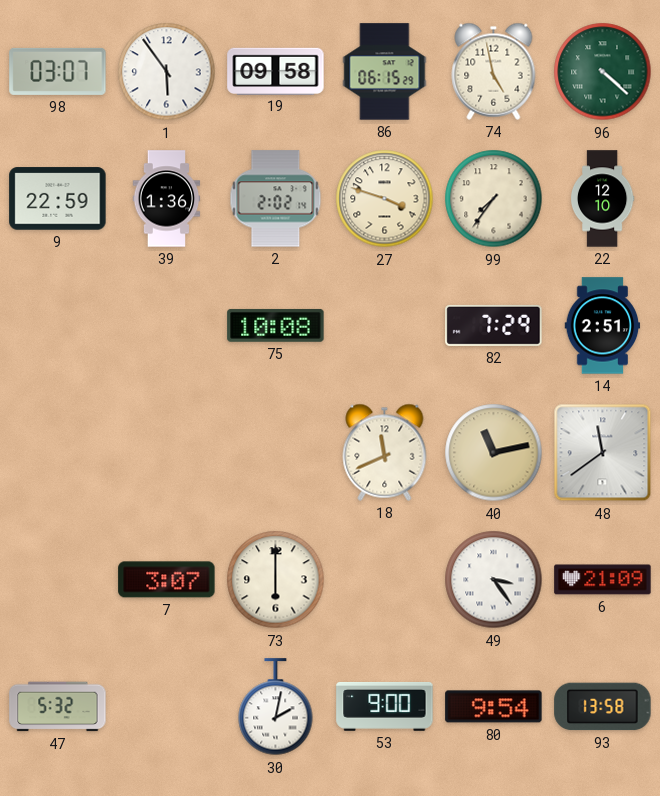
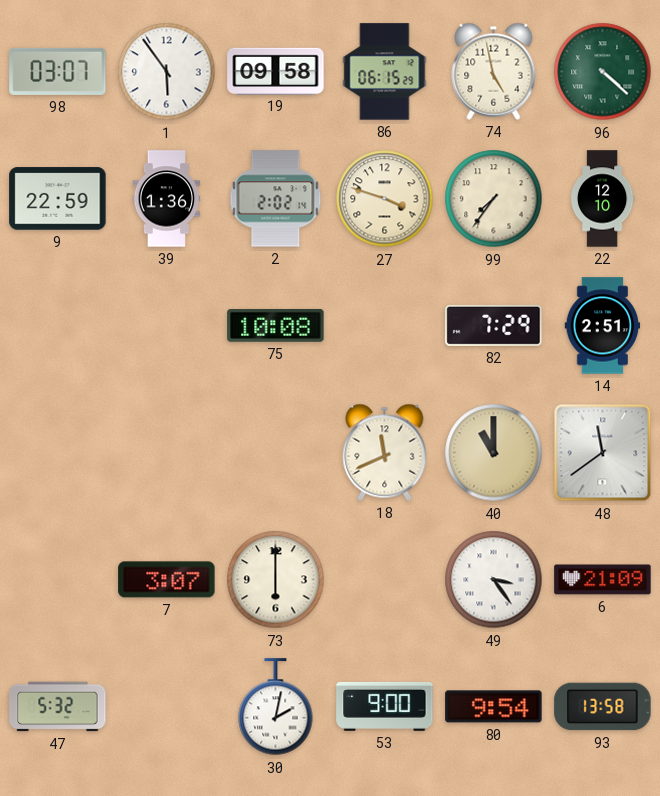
40: 11:13 -> 11:00
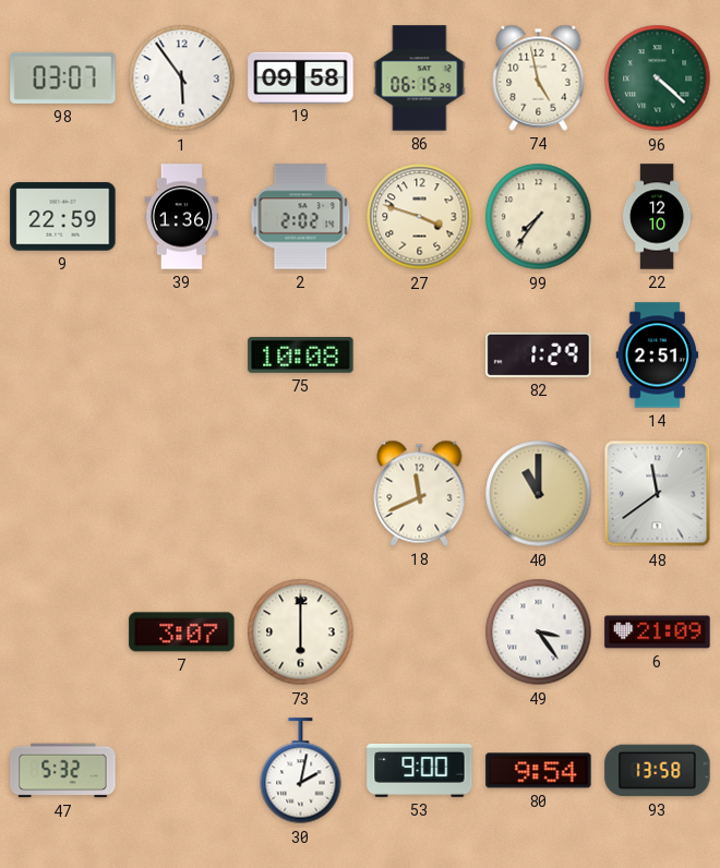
82: 7:29 -> 1:29
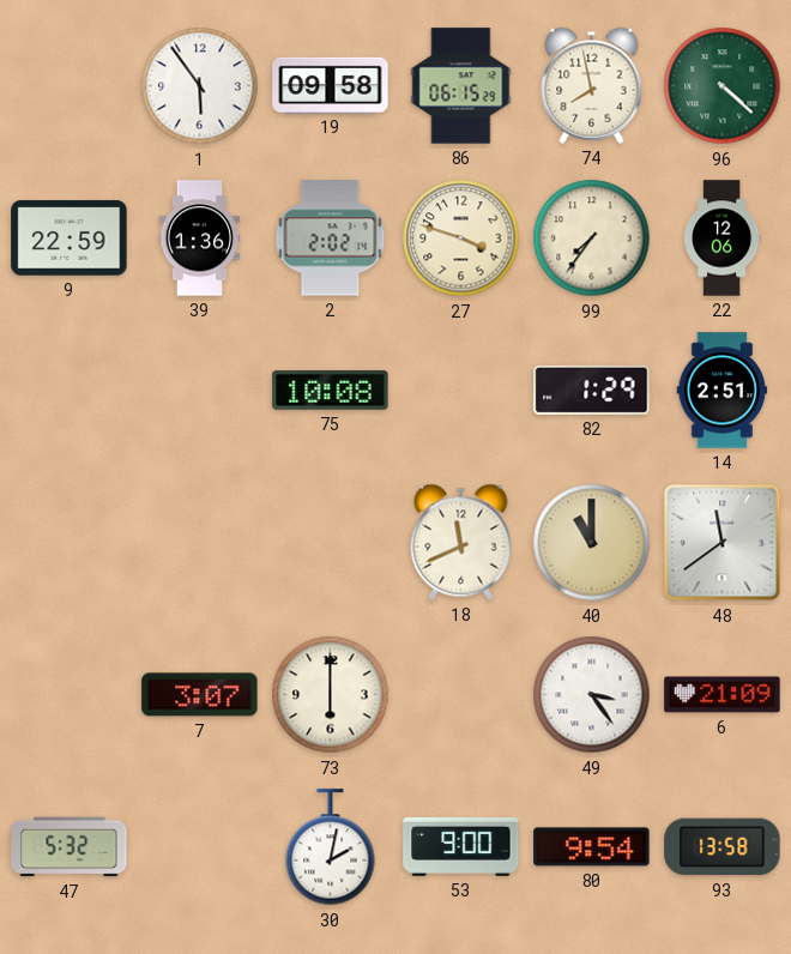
98: 03:07 -> none
74: 4:58 -> 7:58
22: 12:10 -> 12:06
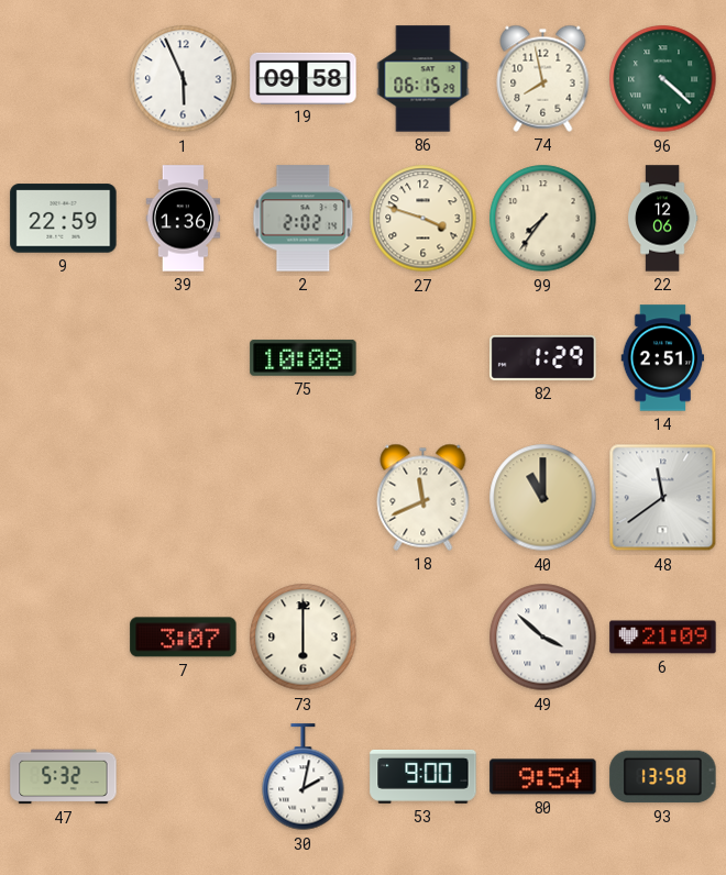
1: 5:54 -> 5:56
49: 3:24 -> 3:52
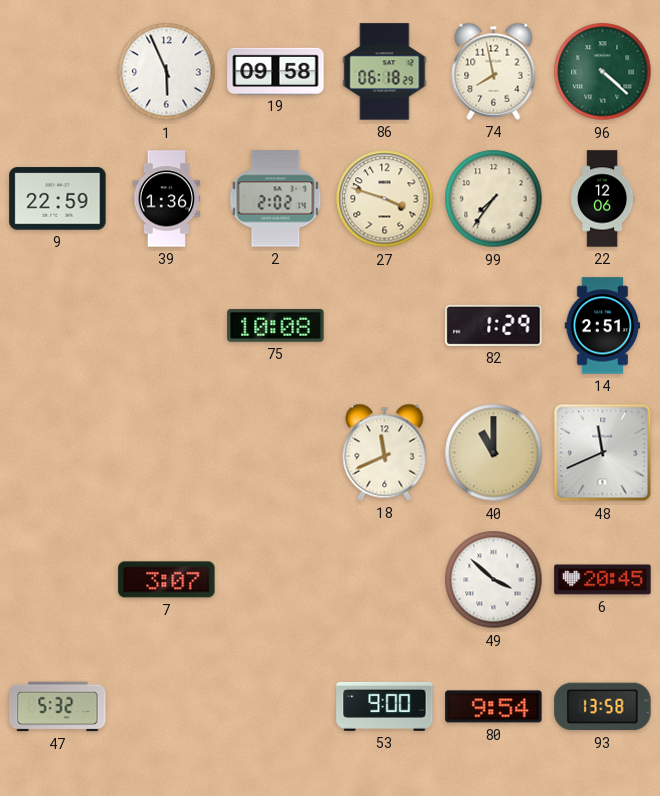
86: 06:15 -> 06:18
48: 11:39 -> 11:41
73: 6:00 -> none
6: 21:09 -> 20:45
30: 2:02 -> none
